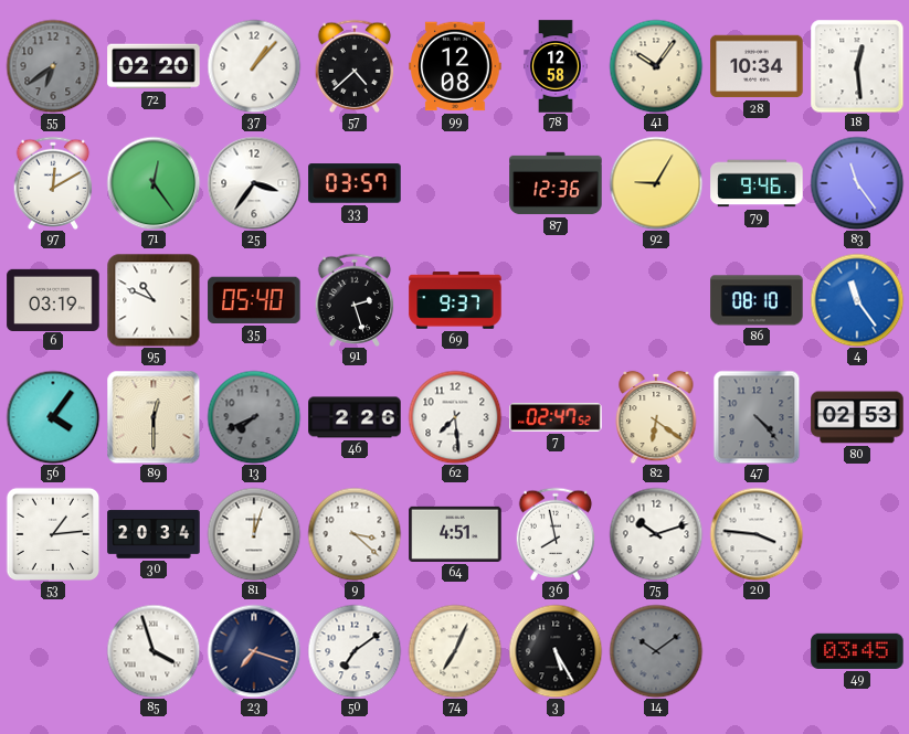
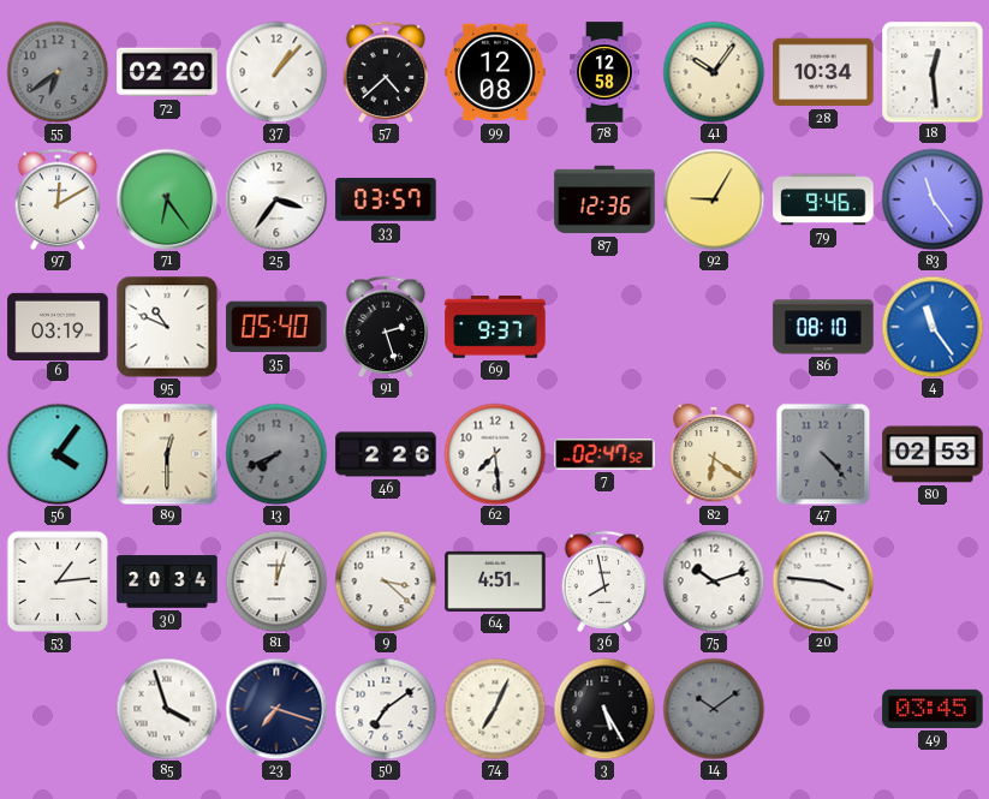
71: 12:24 -> 6:24
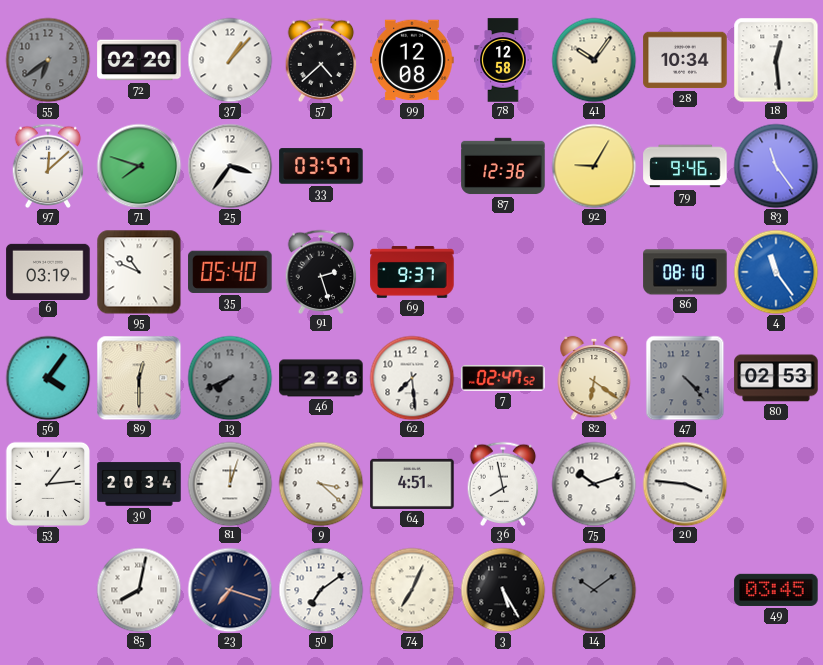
97: 12:10 -> 12:08
71: 6:24 -> 7:48
85: 3:57 -> 8:02
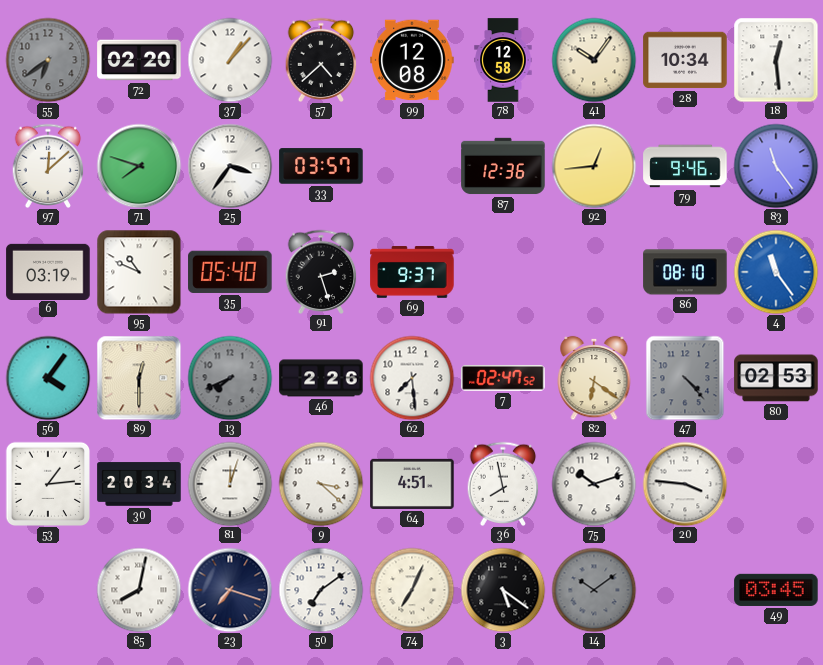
92: 9:05 -> 12:44
3: 5:25 -> 5:21
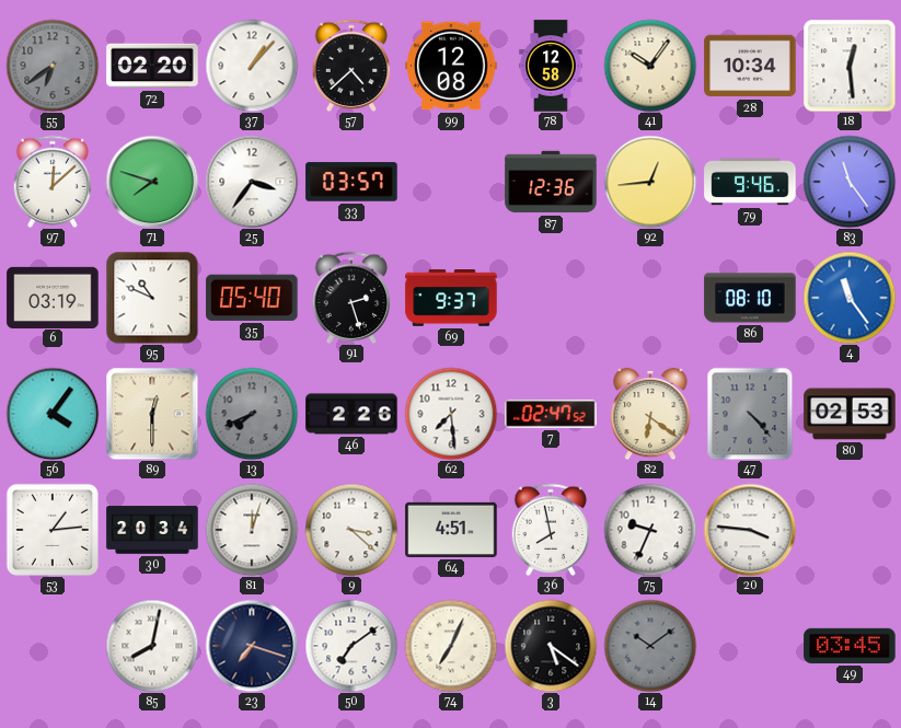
75: 10:12 -> 9:34
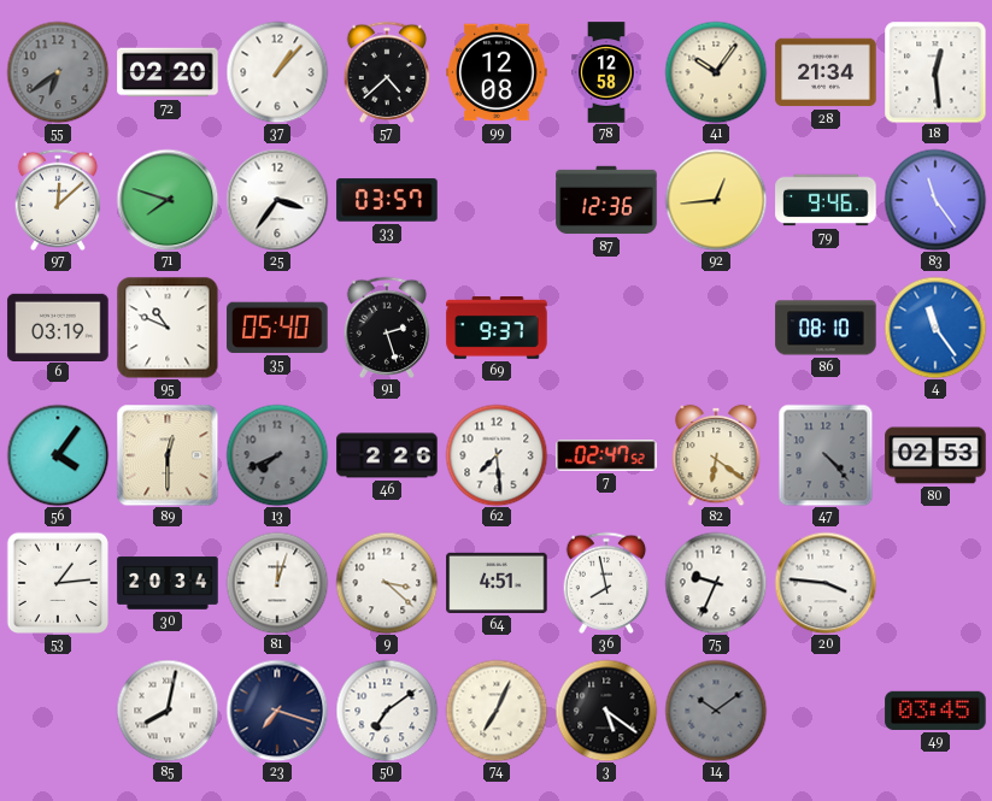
28: 10:34 -> 21:34
